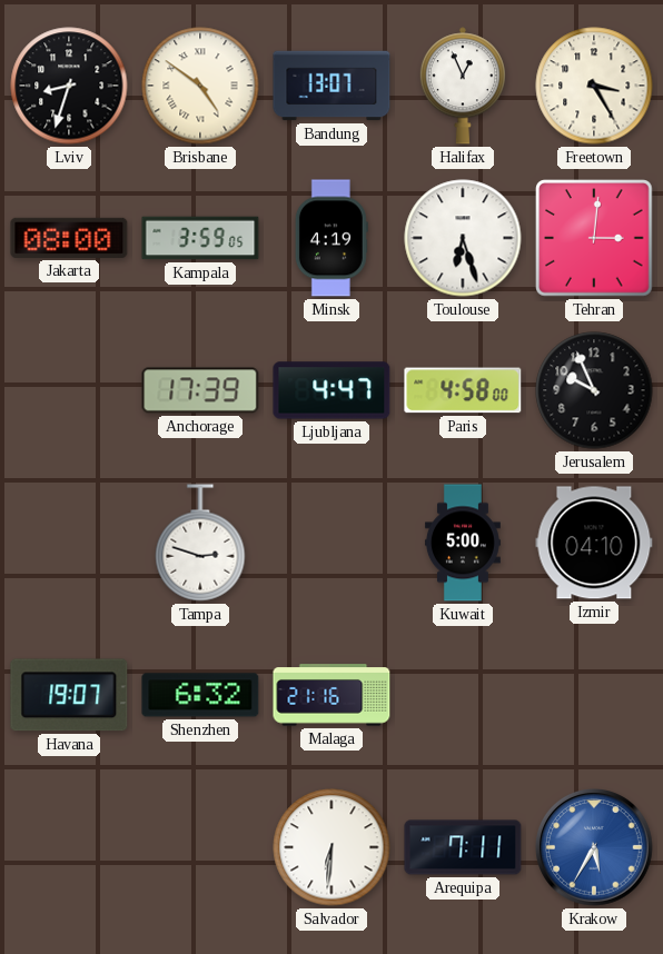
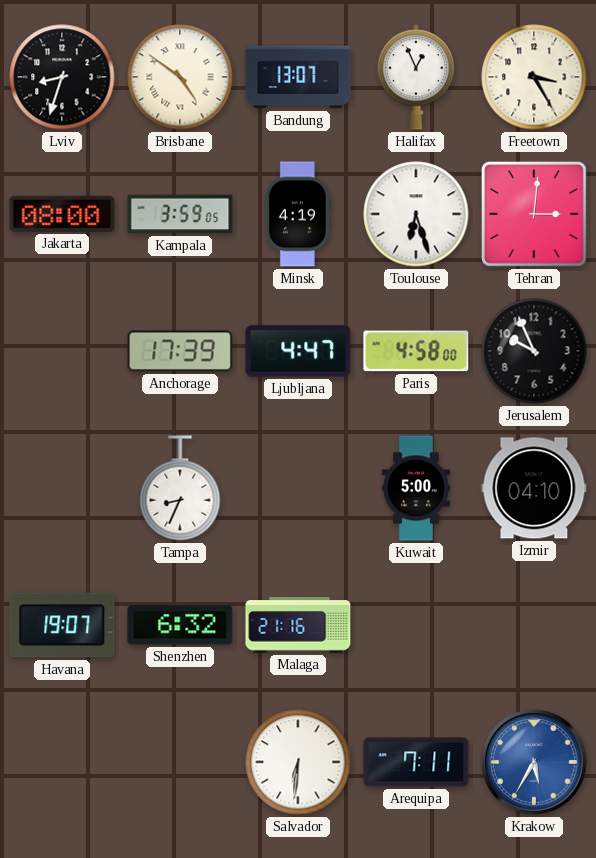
Tampa: 2:48 -> 8:34
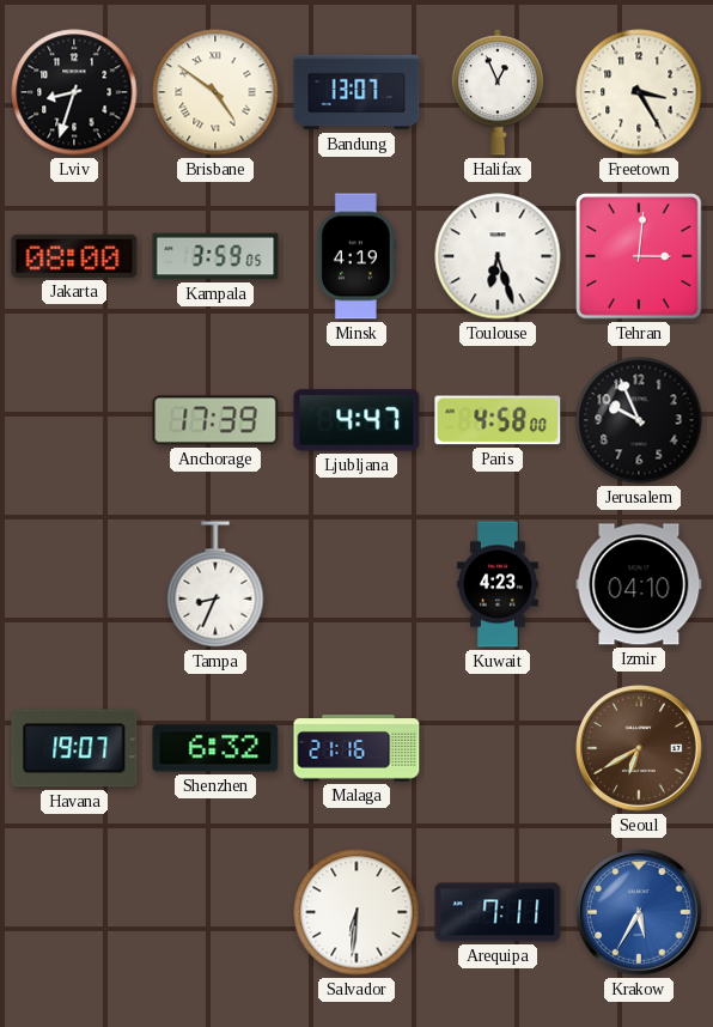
Kuwait: 5:00 -> 4:23
Seoul: none -> 6:40
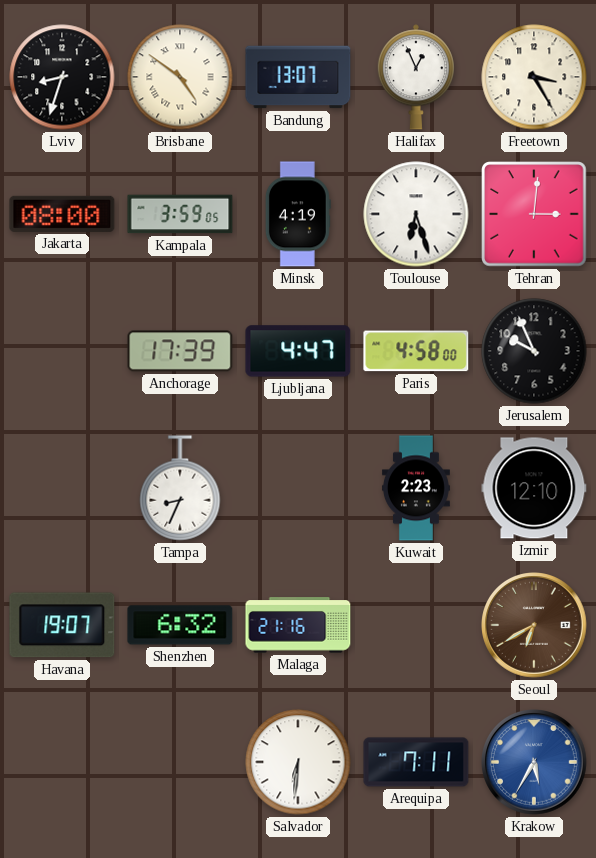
Kuwait: 4:23 -> 2:23
Izmir: 04:10 -> 12:10
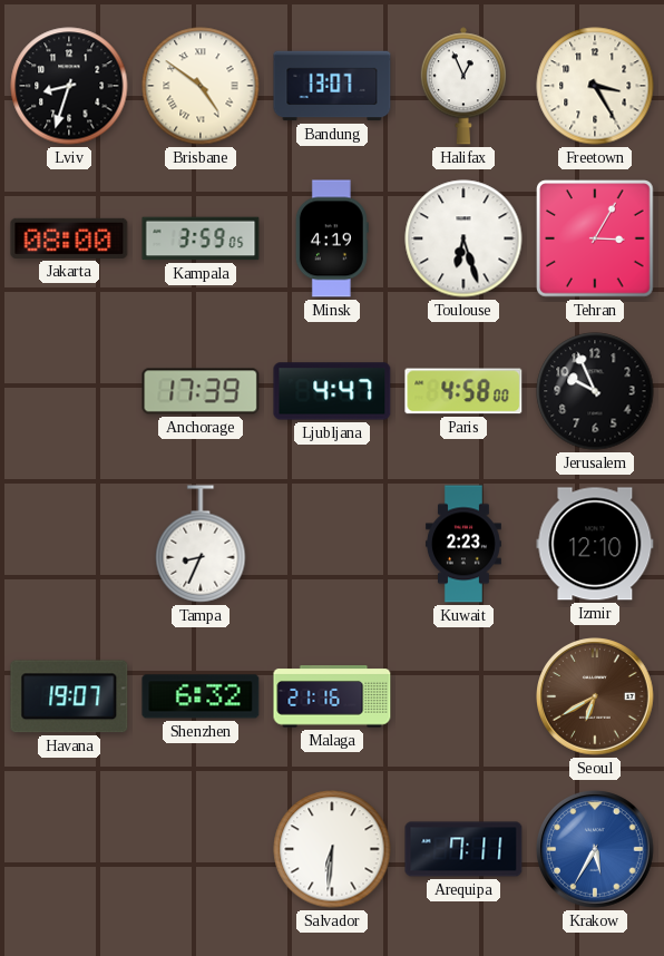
Tehran: 3:01 -> 3:05
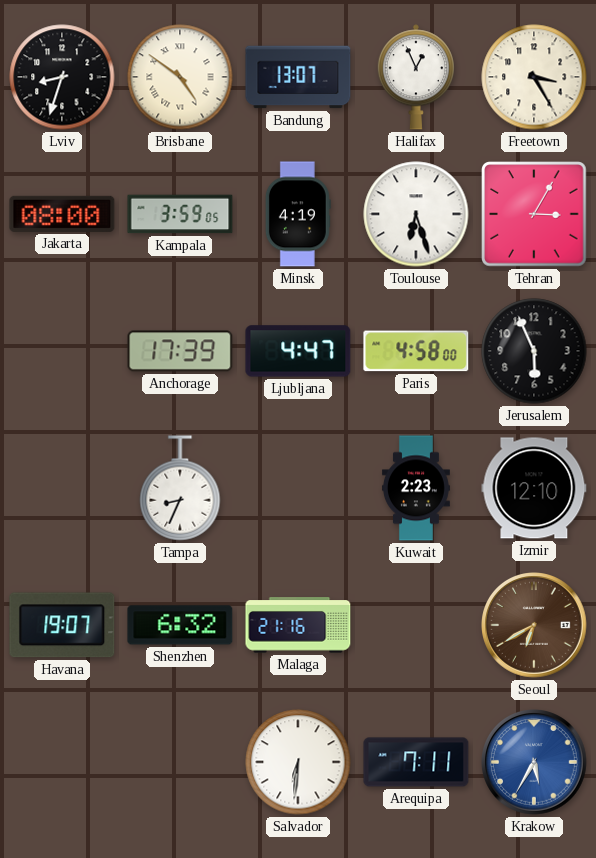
Jerusalem: 9:56 -> 5:56
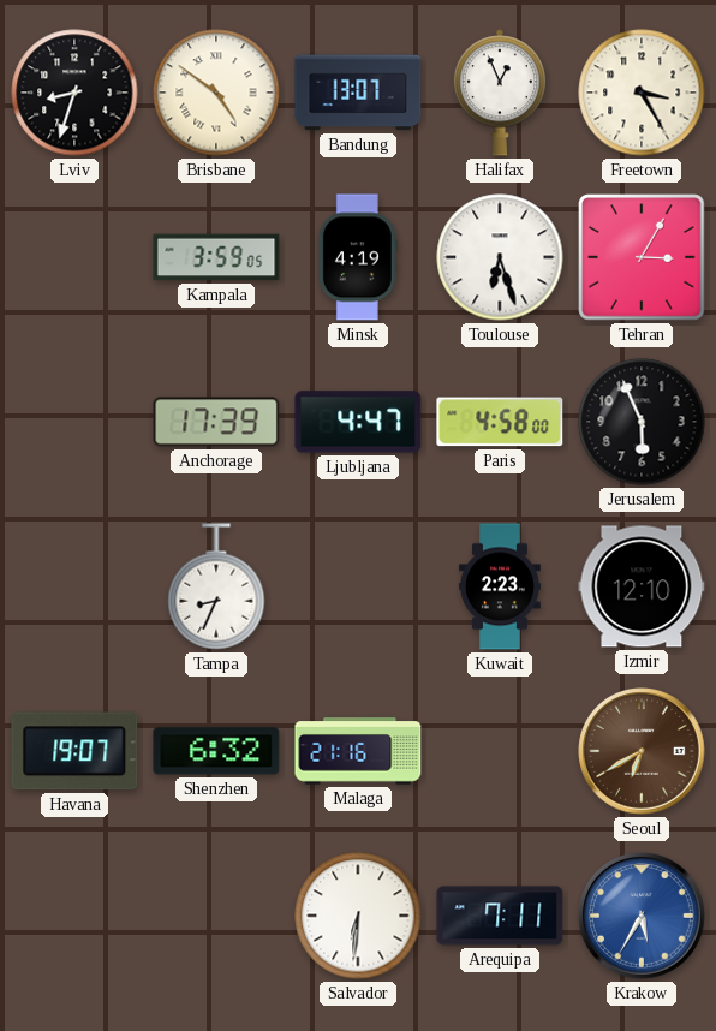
Jakarta: 08:00 -> none
